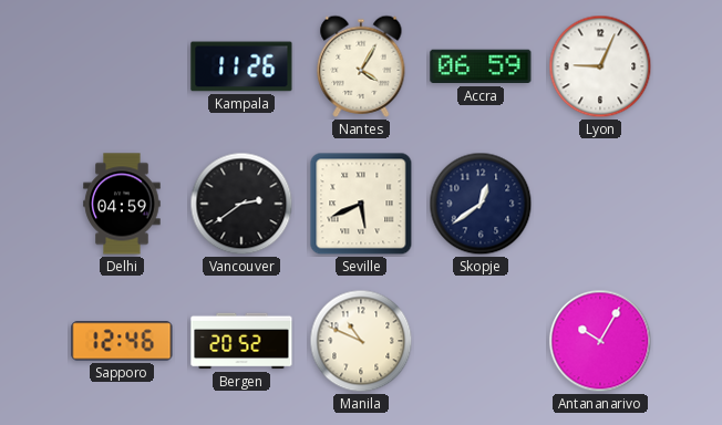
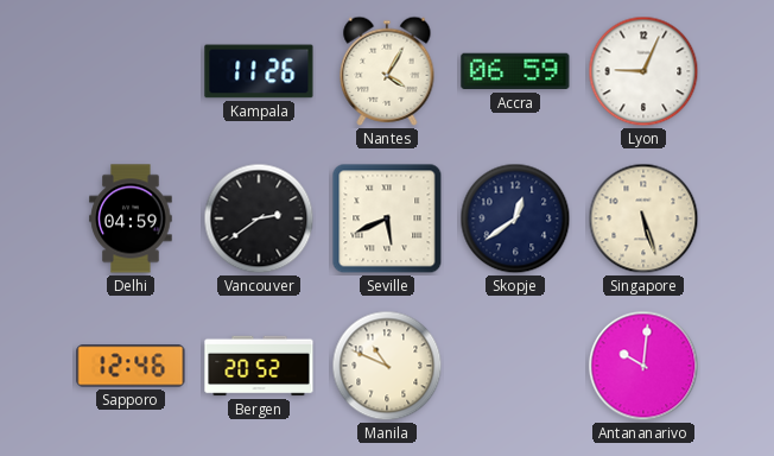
Singapore: none -> 5:27
Antananarivo: 10:05 -> 10:01
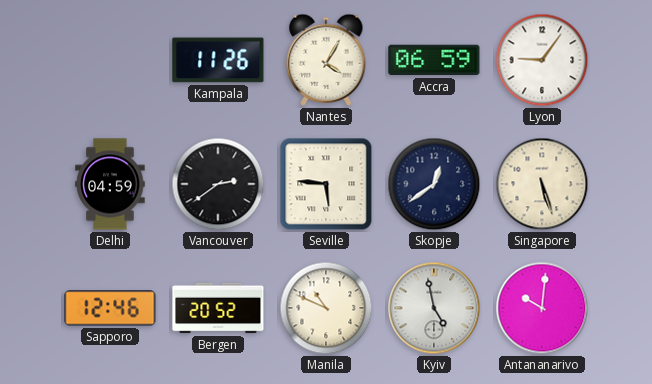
Lyon: 9:04 -> 9:06
Seville: 5:41 -> 5:46
Kyiv: none -> 4:58
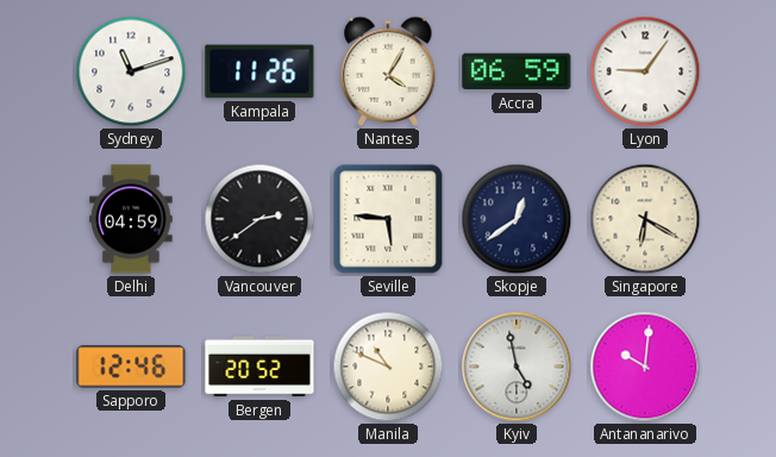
Sydney: none -> 11:12
Singapore: 5:27 -> 6:20
